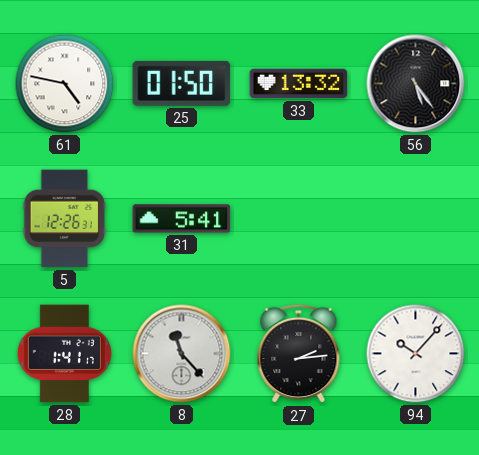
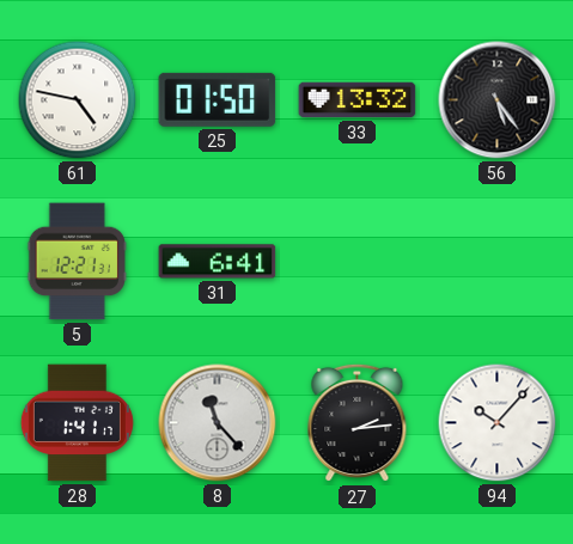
5: 12:26 -> 12:21
31: 5:41 -> 6:41
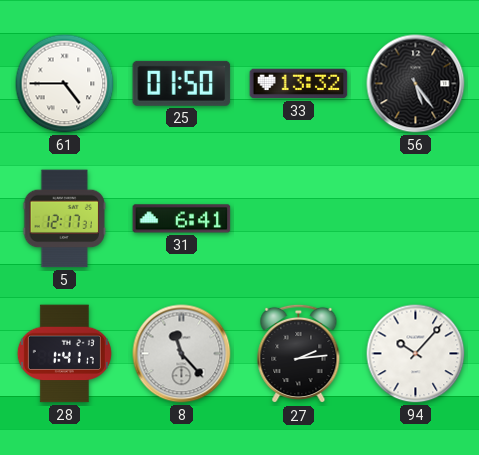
61: 4:47 -> 4:45
5: 12:21 -> 12:17
